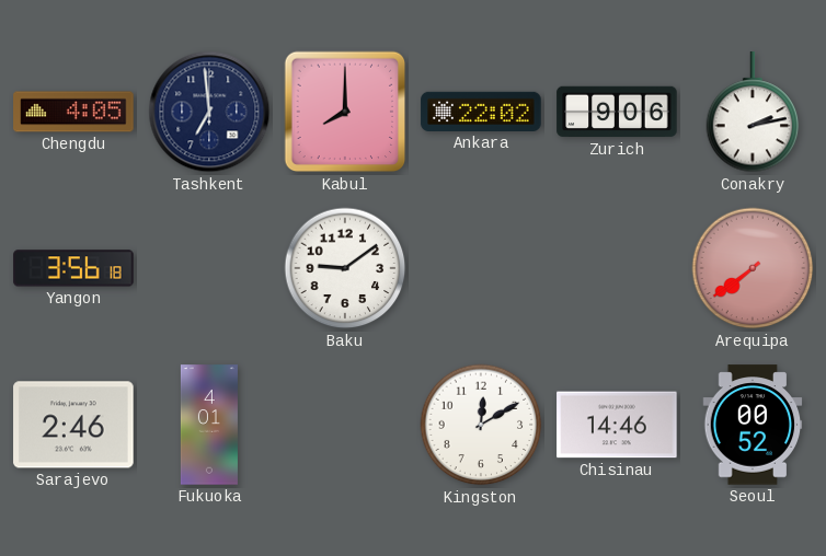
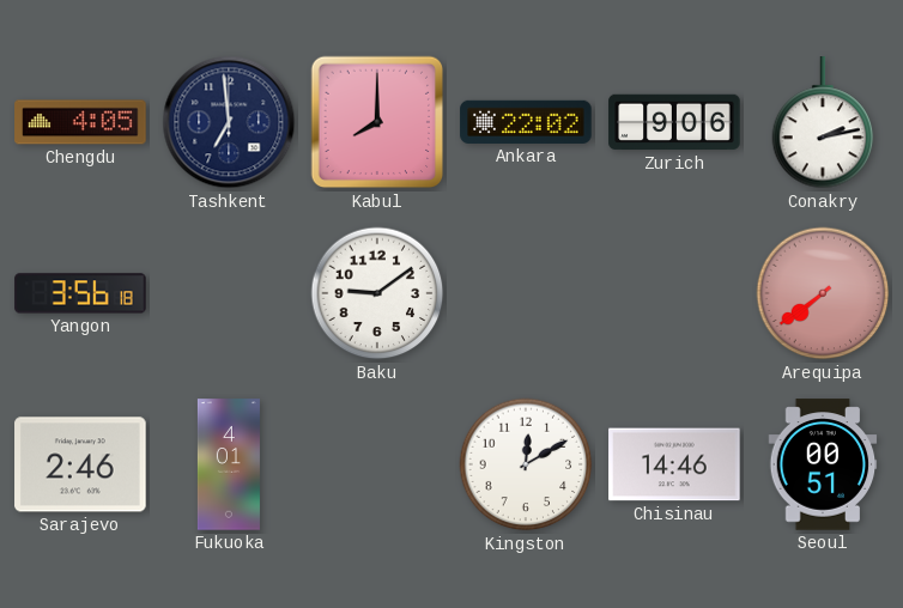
Seoul: 00:52 -> 00:51
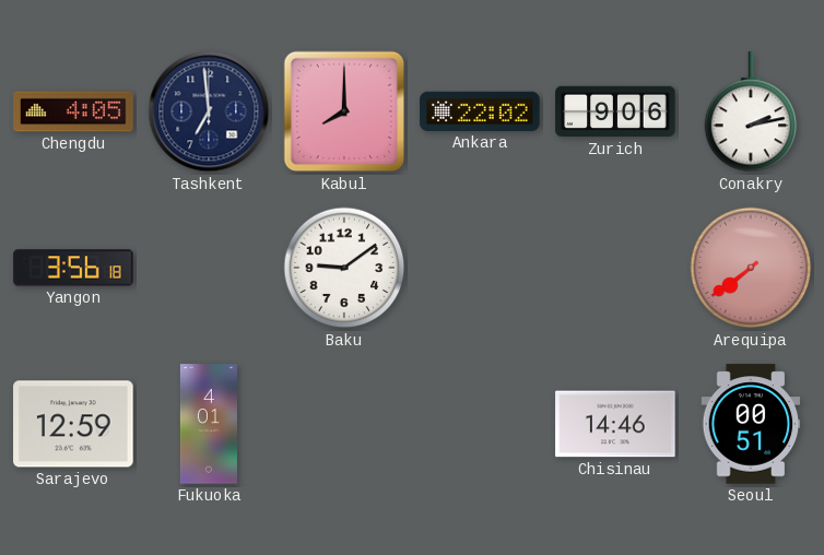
Sarajevo: 2:46 -> 12:59
Kingston: 12:10 -> none
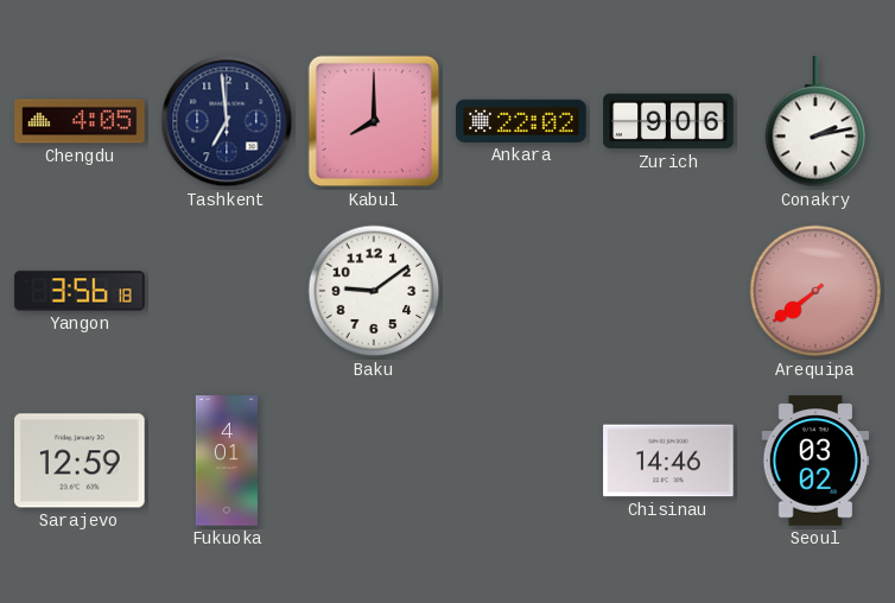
Seoul: 00:51 -> 03:02
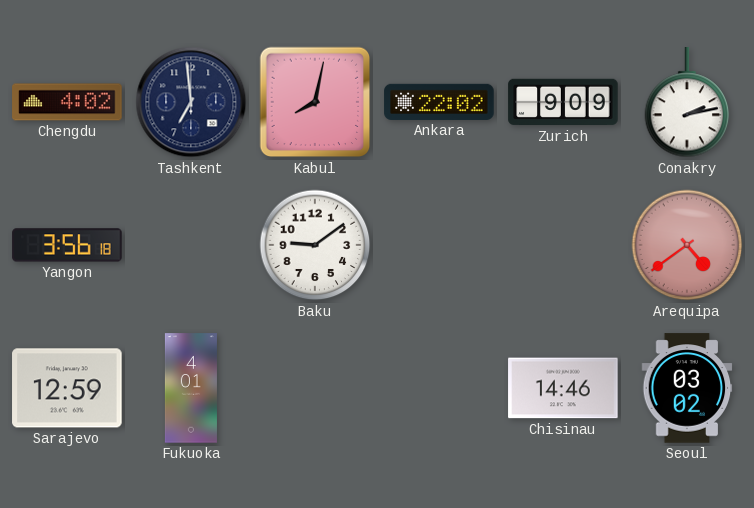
Chengdu: 4:05 -> 4:02
Kabul: 8:00 -> 8:02
Zurich: 9:06 -> 9:09
Arequipa: 7:39 -> 4:39
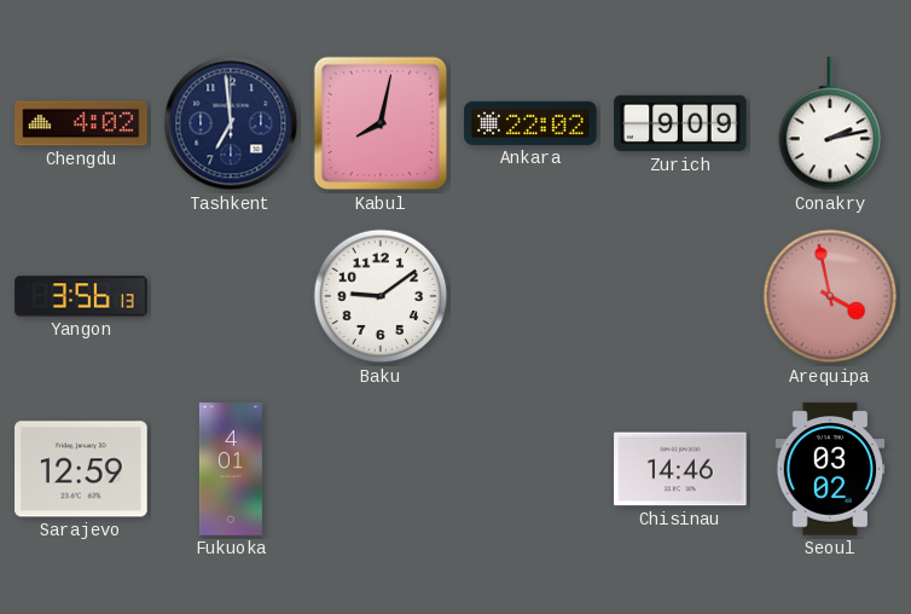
Yangon: 3:56:18 -> 3:56:13
Arequipa: 4:39 -> 3:58
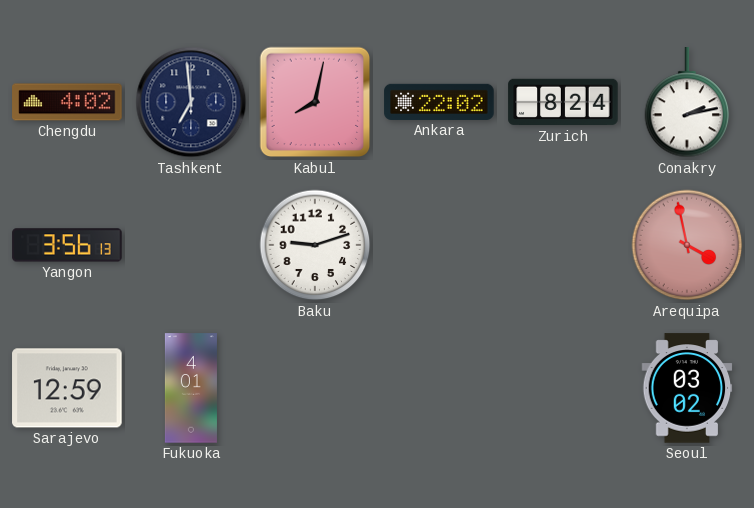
Zurich: 9:09 -> 8:24
Baku: 9:09 -> 9:12
Chisinau: 14:46 -> none
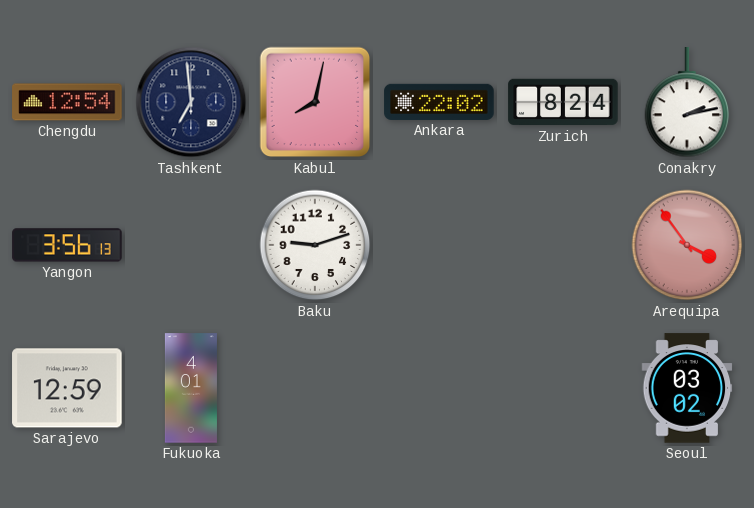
Chengdu: 4:02 -> 12:54
Arequipa: 3:58 -> 3:54
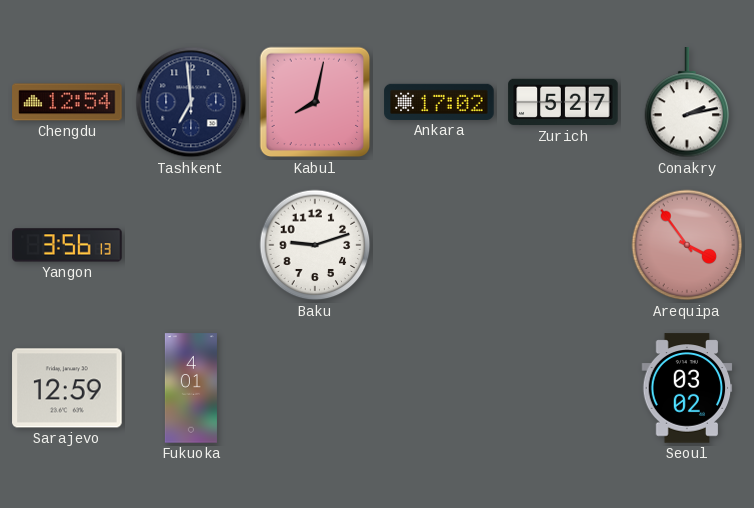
Ankara: 22:02 -> 17:02
Zurich: 8:24 -> 5:27
